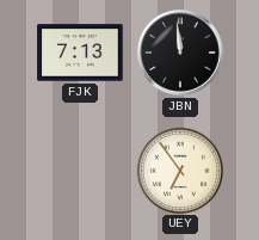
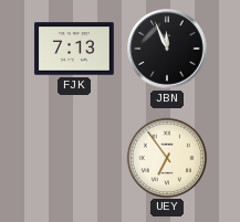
JBN: 11:59 -> 11:56
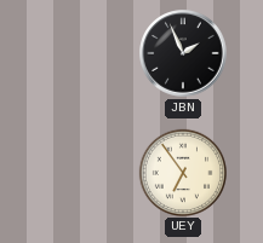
FJK: 7:13 -> none
JBN: 11:56 -> 1:56
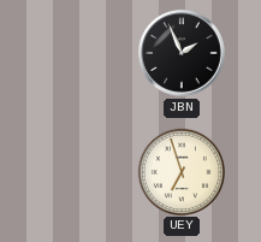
UEY: 6:54 -> 6:57
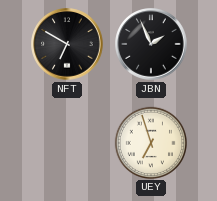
NFT: none -> 6:50
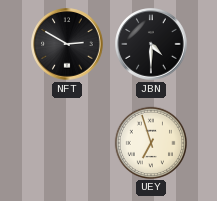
NFT: 6:50 -> 2:50
JBN: 1:56 -> 4:30
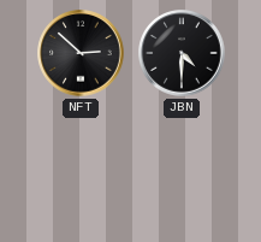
NFT: 2:50 -> 2:52
UEY: 6:57 -> none
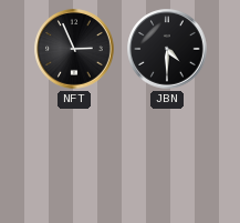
NFT: 2:52 -> 2:56
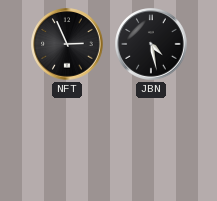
JBN: 4:30 -> 4:28
